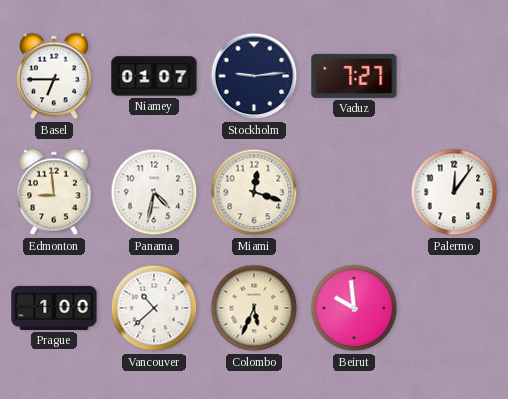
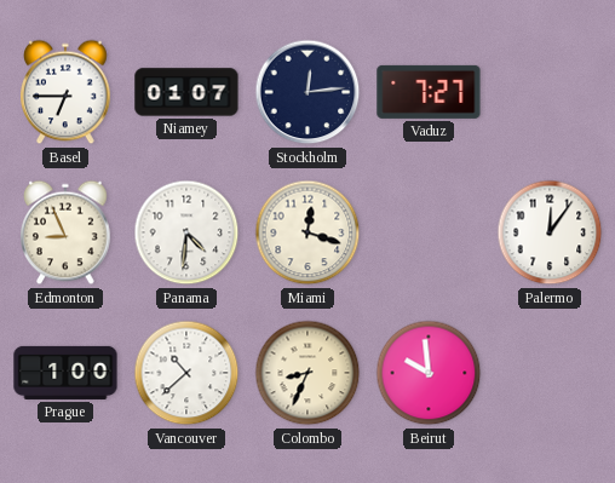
Stockholm: 9:14 -> 12:14
Edmonton: 8:59 -> 8:56
Panama: 4:32 -> 4:31
Colombo: 5:34 -> 8:34
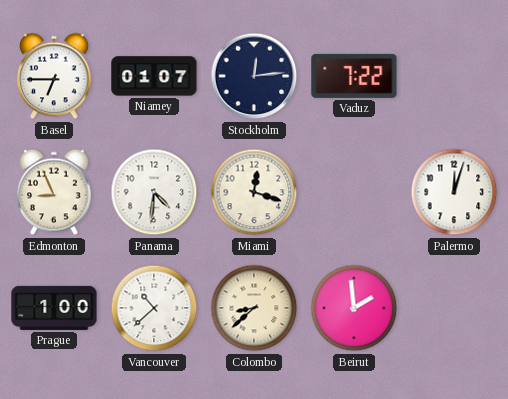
Vaduz: 7:27 -> 7:22
Palermo: 12:06 -> 12:03
Colombo: 8:34 -> 8:38
Beirut: 9:59 -> 1:59
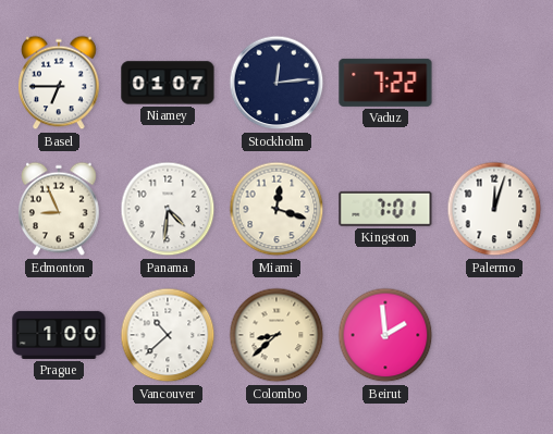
Kingston: none -> 7:01
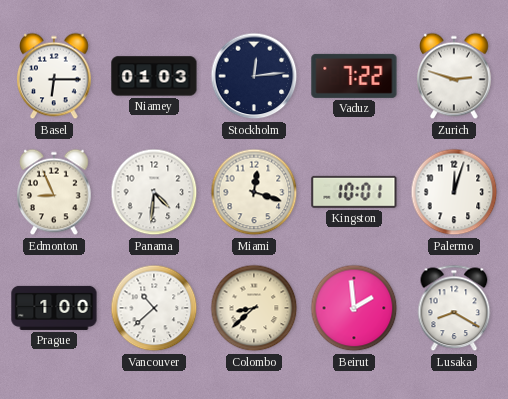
Basel: 6:45 -> 6:15
Niamey: 01:07 -> 01:03
Zurich: none -> 2:48
Kingston: 7:01 -> 10:01
Lusaka: none -> 8:20
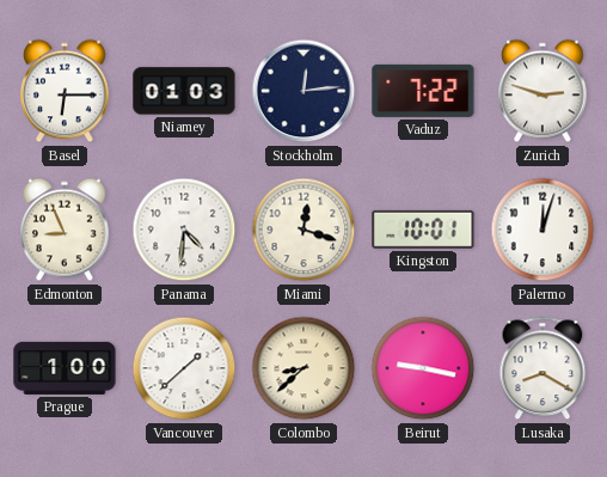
Vancouver: 10:38 -> 1:38
Beirut: 1:59 -> 9:17
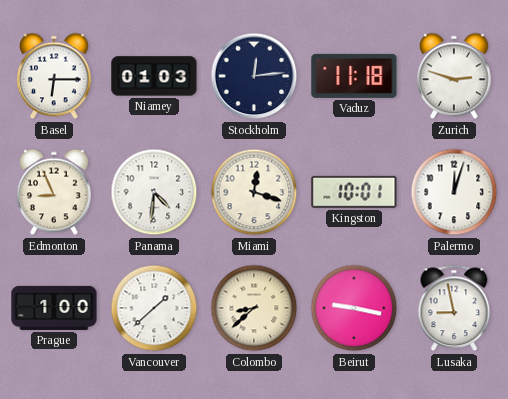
Vaduz: 7:22 -> 11:18
Lusaka: 8:20 -> 8:58
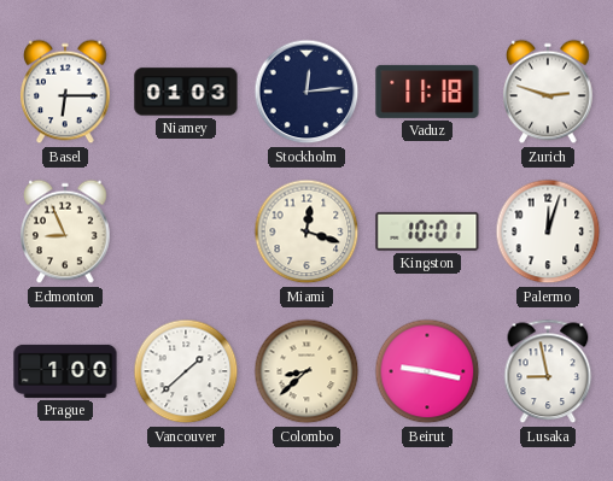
Panama: 4:31 -> none
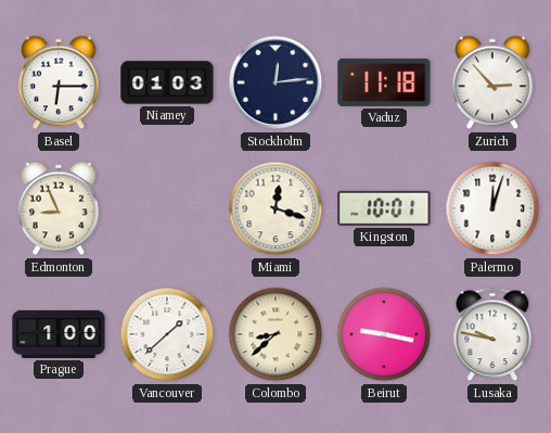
Zurich: 2:48 -> 2:53
Lusaka: 8:58 -> 9:47
